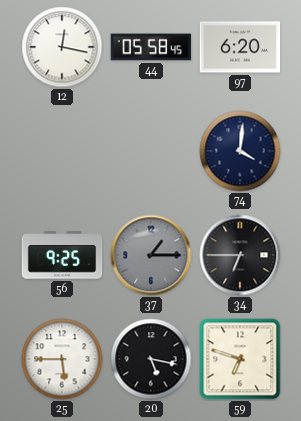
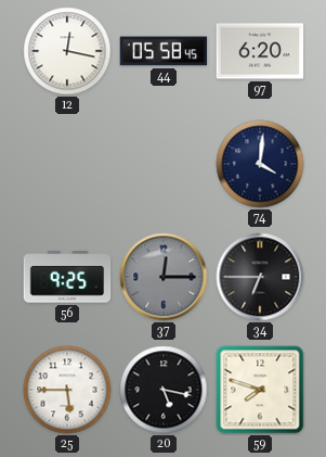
37: 1:15 -> 12:15
59: 6:48 -> 7:48
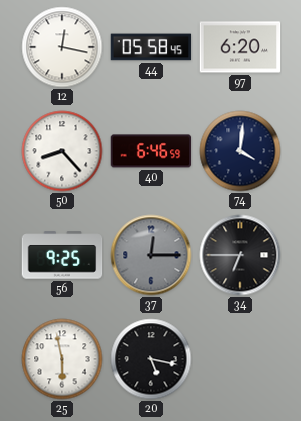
50: none -> 8:23
40: none -> 6:46
25: 5:45 -> 5:58
59: 7:48 -> none
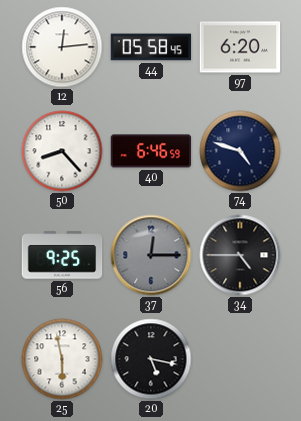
12: 12:17 -> 12:14
74: 4:01 -> 4:48
34: 6:45 -> 4:45
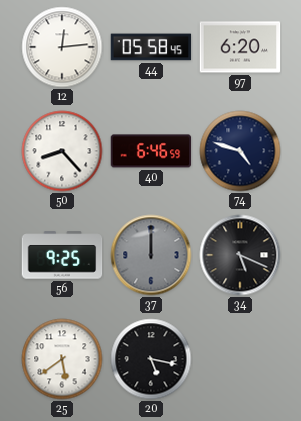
37: 12:15 -> 12:00
34: 4:45 -> 5:19
25: 5:58 -> 5:39
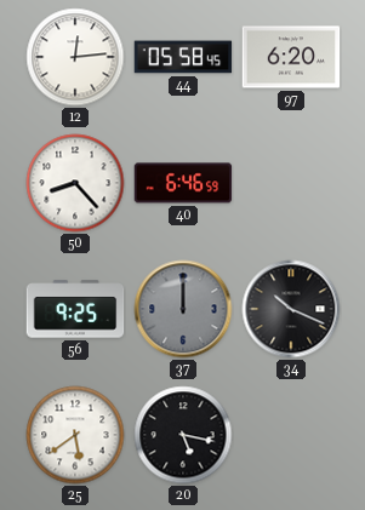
74: 4:48 -> none
34: 5:19 -> 10:19
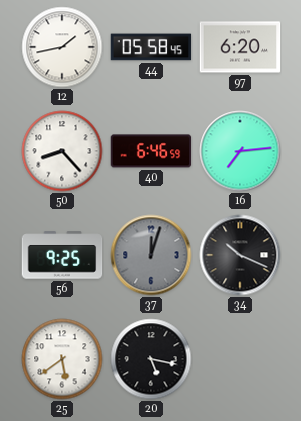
12: 12:14 -> 1:43
16: none -> 7:14
37: 12:00 -> 12:03
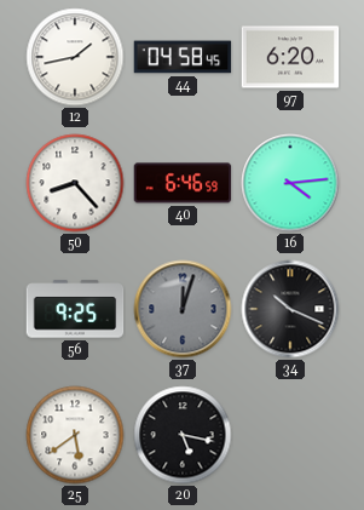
44: 05:58 -> 04:58
16: 7:14 -> 4:14
